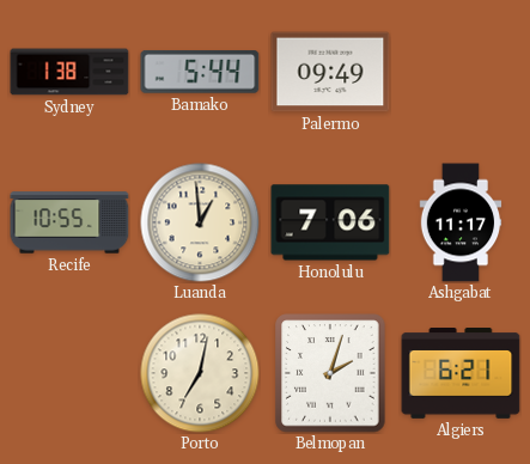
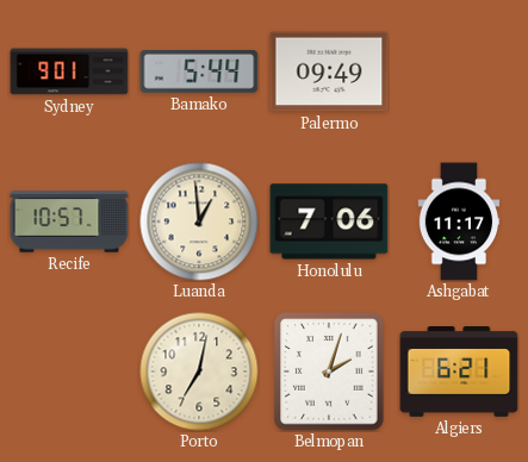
Sydney: 1:38 -> 9:01
Recife: 10:55 -> 10:57
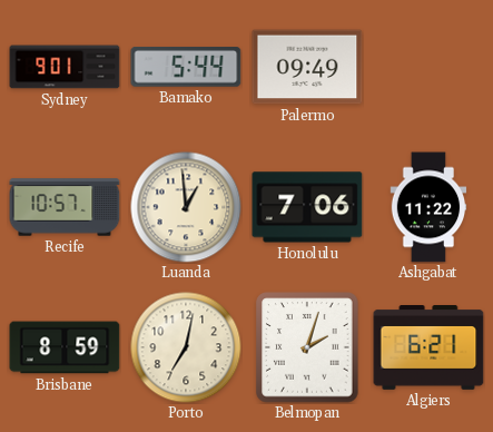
Ashgabat: 11:17 -> 11:22
Brisbane: none -> 8:59
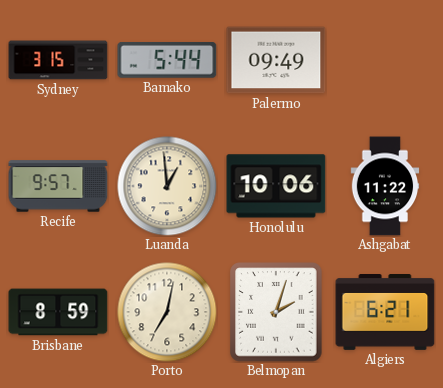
Sydney: 9:01 -> 3:15
Recife: 10:57 -> 9:57
Honolulu: 7:06 -> 10:06
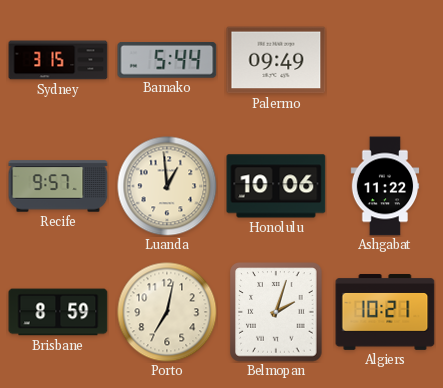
Algiers: 6:21 -> 10:21
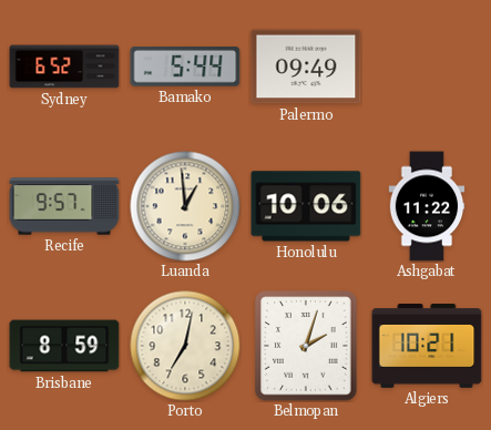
Sydney: 3:15 -> 6:52
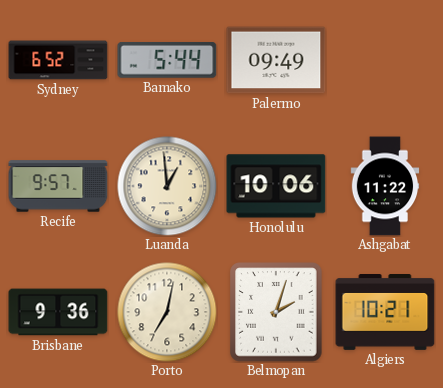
Brisbane: 8:59 -> 9:36
